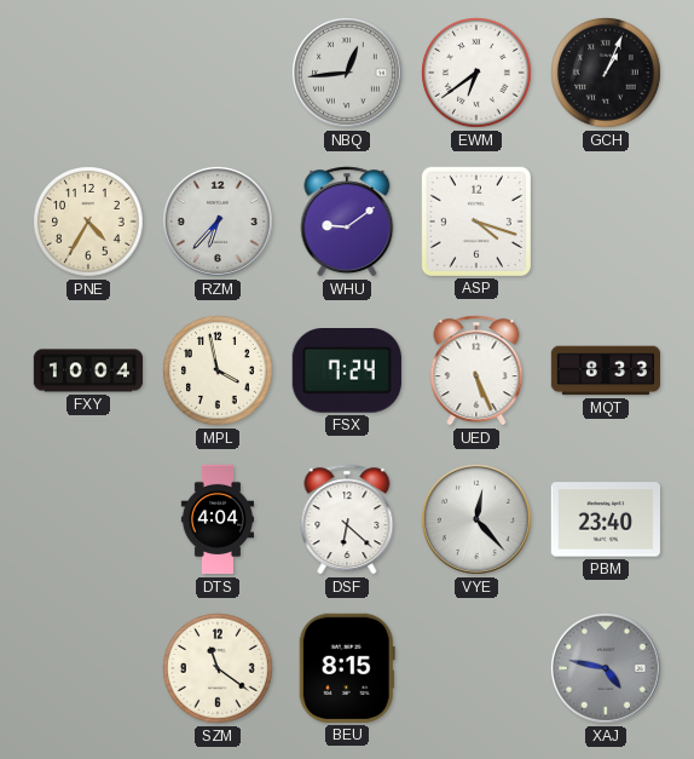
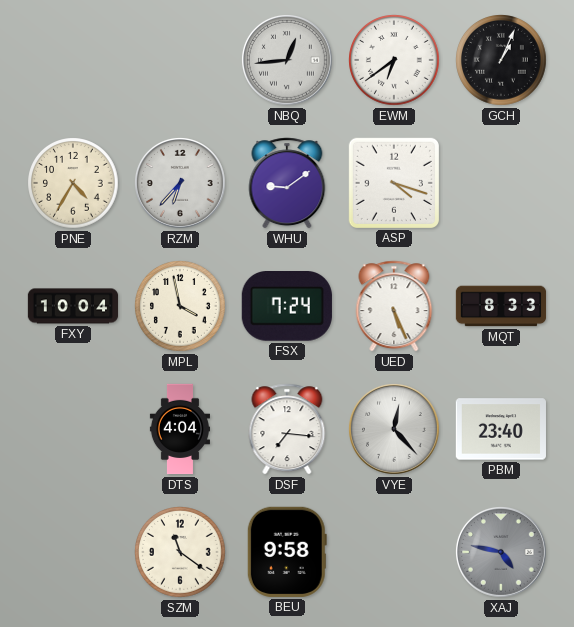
DSF: 6:22 -> 7:16
BEU: 8:15 -> 9:58
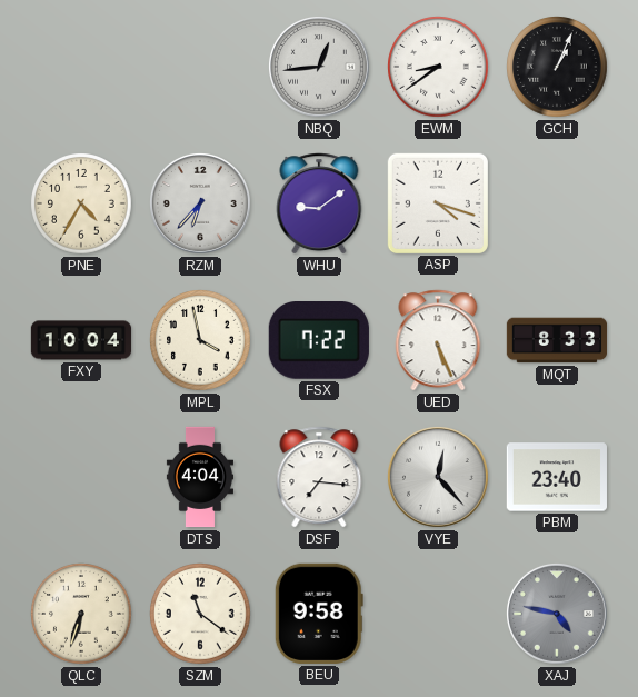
EWM: 6:39 -> 8:39
FSX: 7:24 -> 7:22
QLC: none -> 6:33
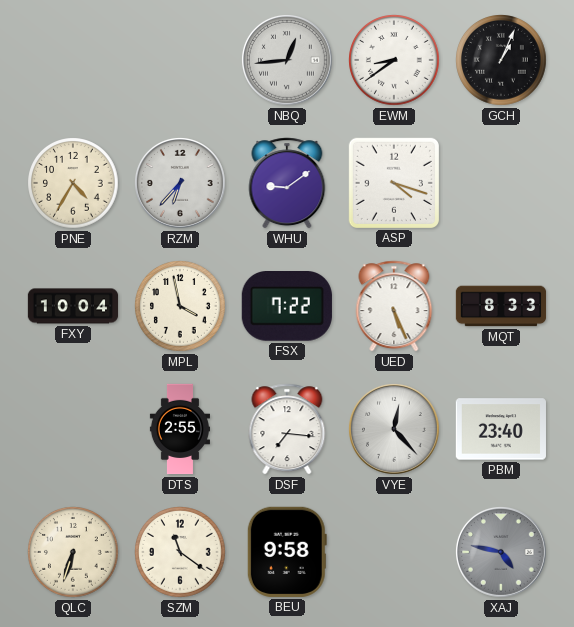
DTS: 4:04 -> 2:55
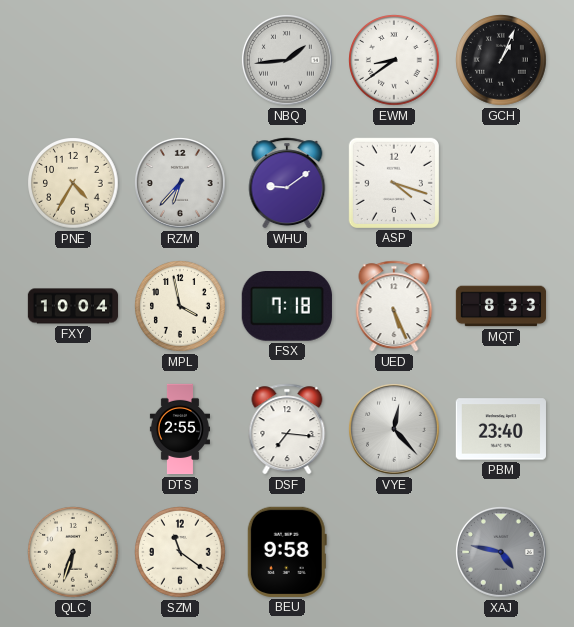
NBQ: 12:44 -> 1:44
FSX: 7:22 -> 7:18
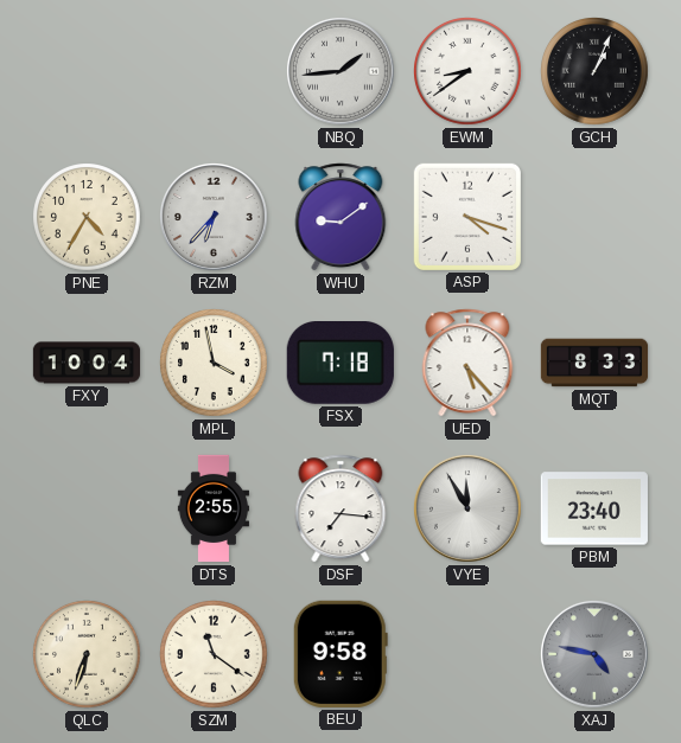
UED: 5:26 -> 5:23
VYE: 12:23 -> 11:55
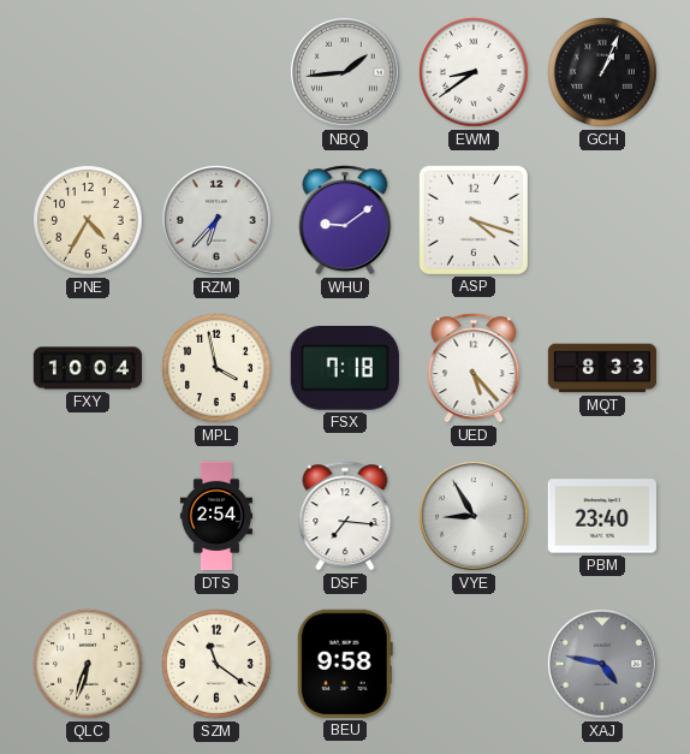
DTS: 2:55 -> 2:54
VYE: 11:55 -> 8:55
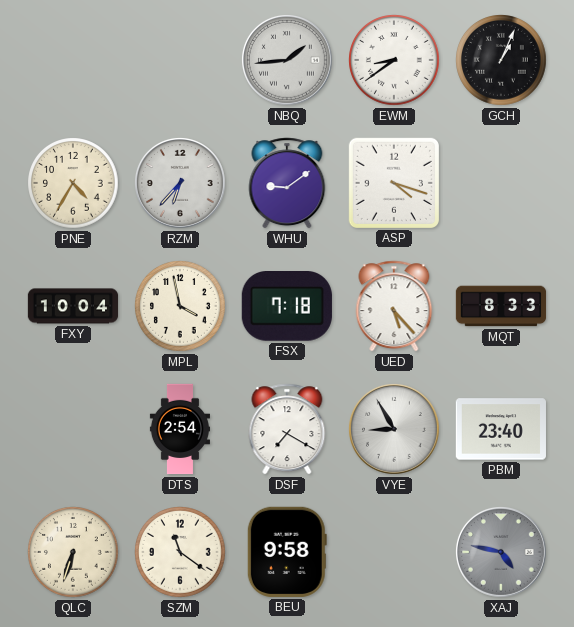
DSF: 7:16 -> 7:20
